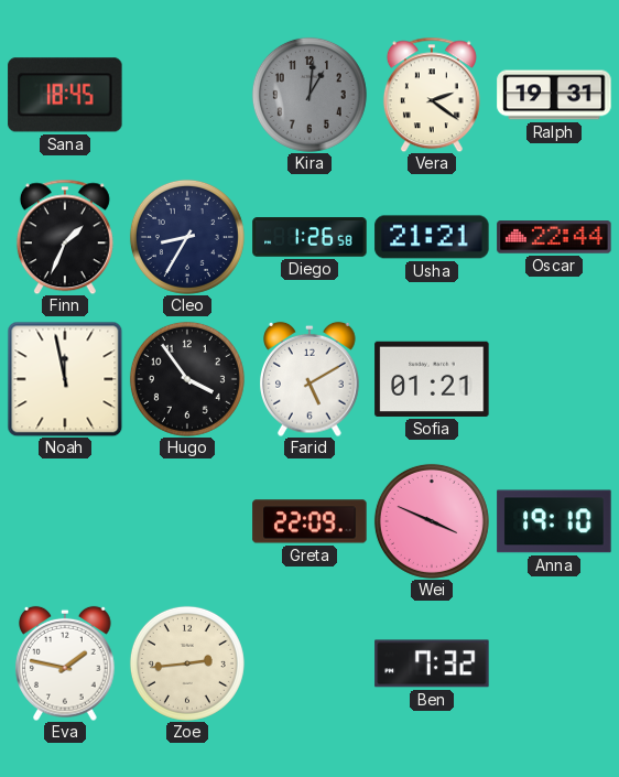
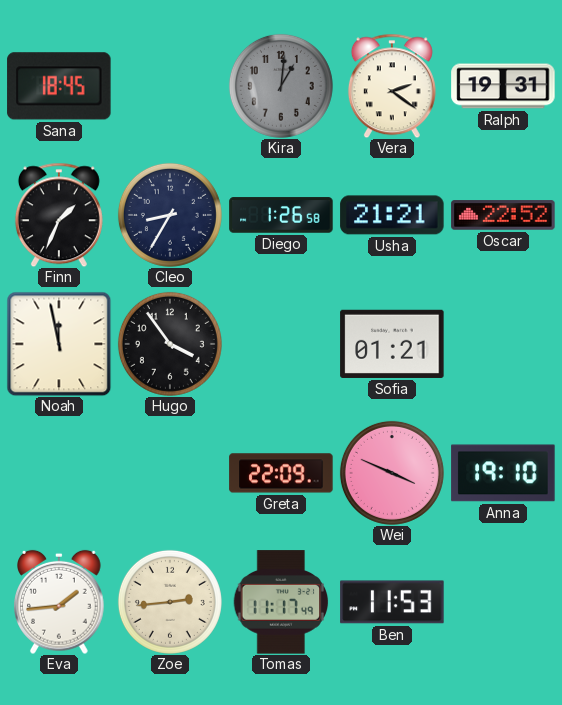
Oscar: 22:44 -> 22:52
Farid: 5:10 -> none
Eva: 1:47 -> 1:44
Tomas: none -> 11:17
Ben: 7:32 -> 11:53
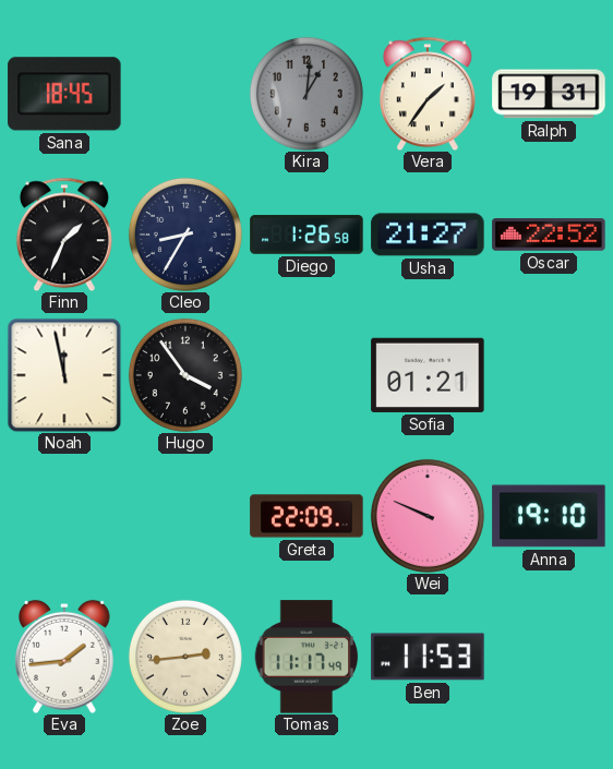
Vera: 2:21 -> 1:36
Usha: 21:21 -> 21:27
Wei: 3:49 -> 9:49
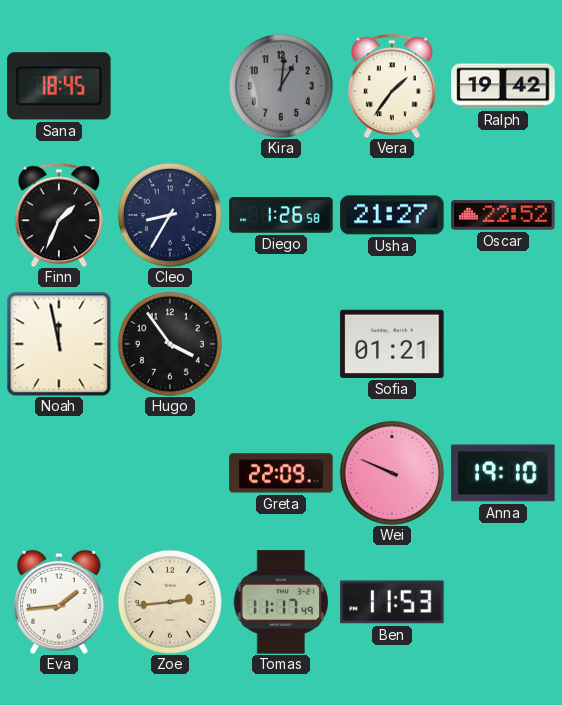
Ralph: 19:31 -> 19:42
